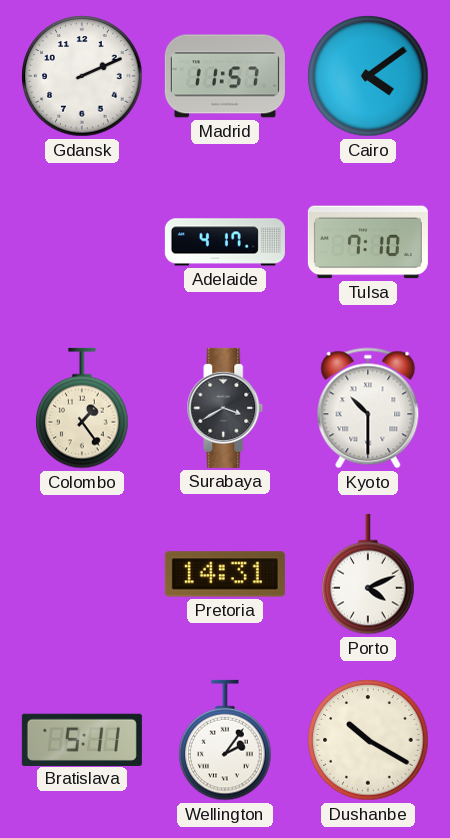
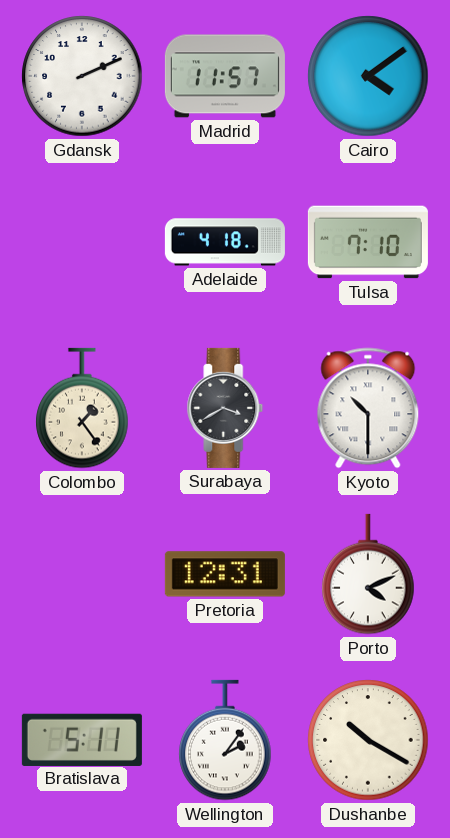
Adelaide: 4:17 -> 4:18
Pretoria: 14:31 -> 12:31
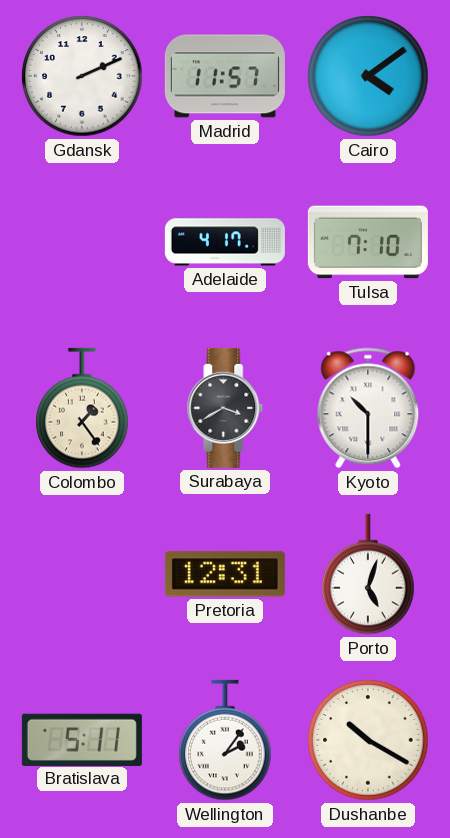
Adelaide: 4:18 -> 4:17
Porto: 4:11 -> 5:03
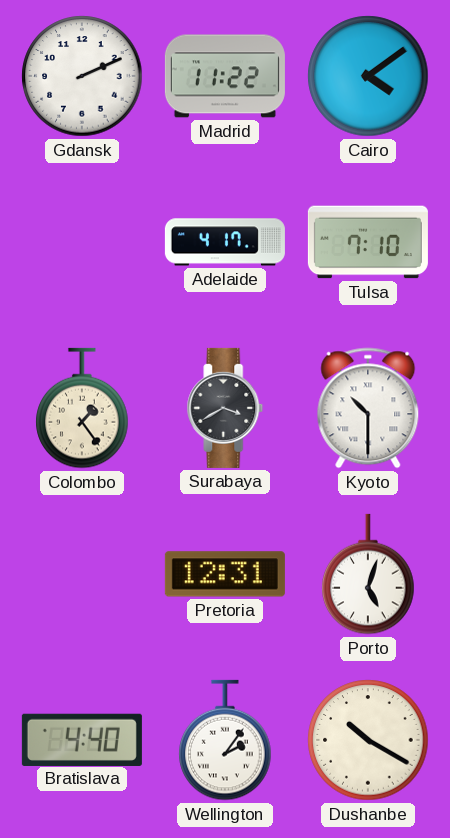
Madrid: 11:57 -> 11:22
Bratislava: 5:11 -> 4:40
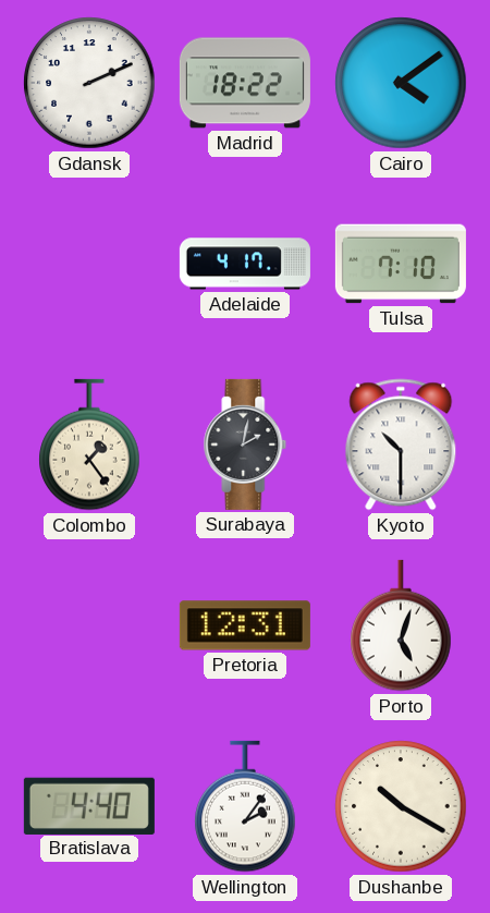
Madrid: 11:22 -> 18:22
Surabaya: 3:40 -> 2:02
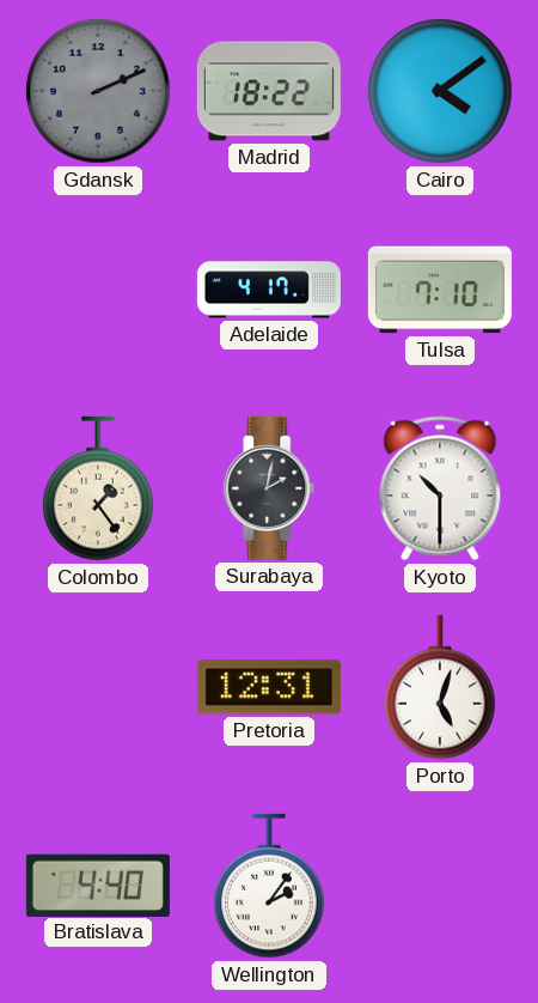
Gdansk dial: white -> grey
Dushanbe: 10:20 -> none
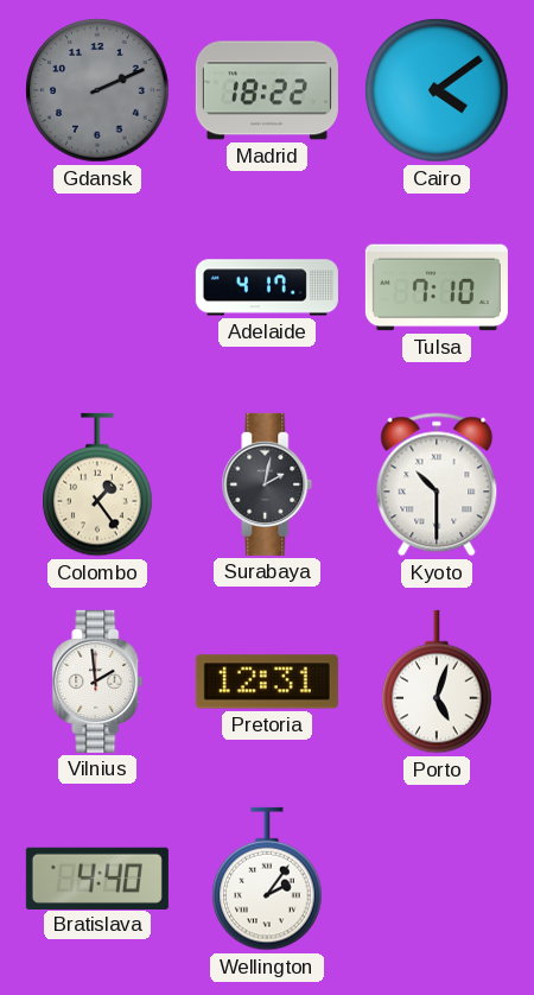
Vilnius: none -> 1:59
